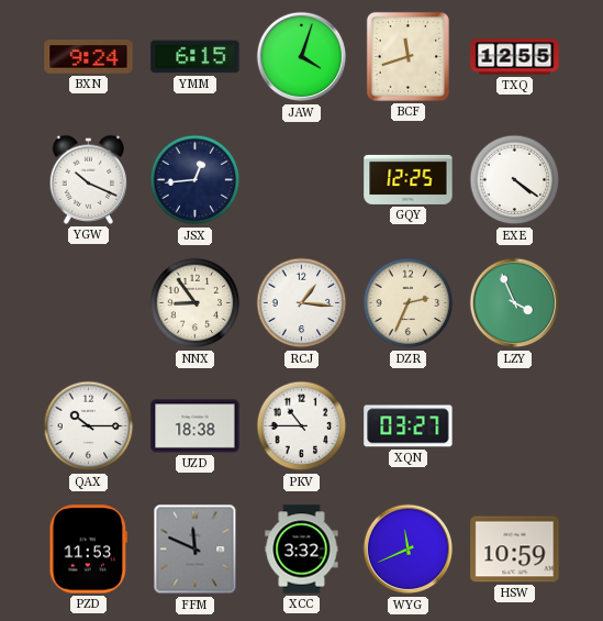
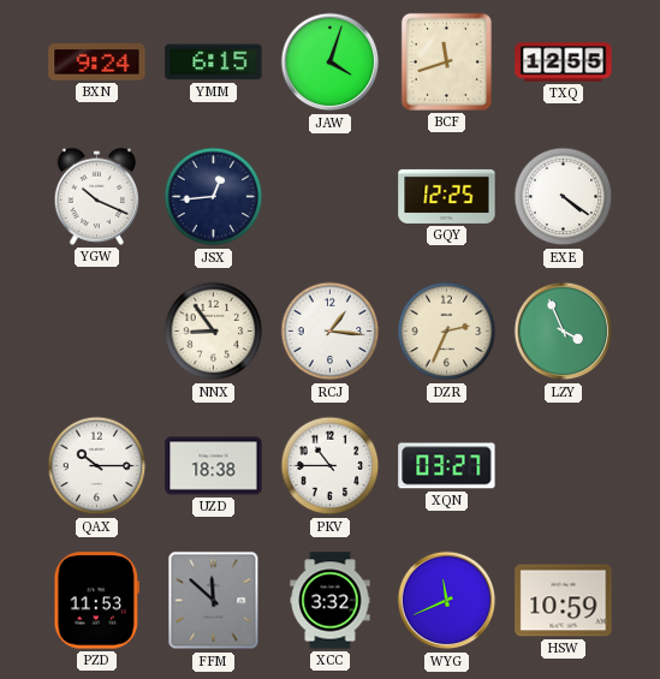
FFM: 11:49 -> 11:52
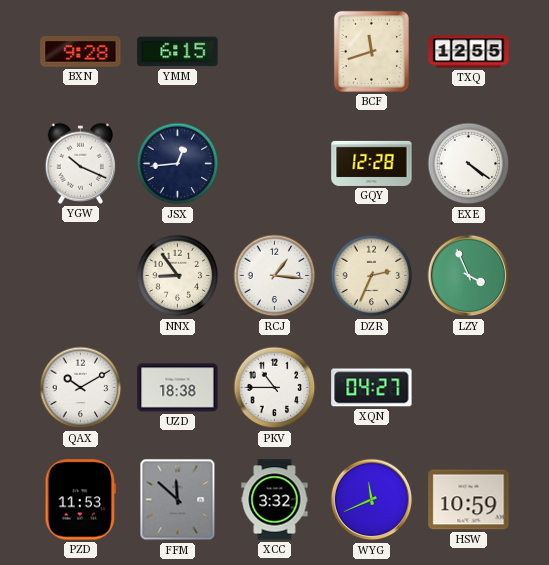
BXN: 9:24 -> 9:28
JAW: 4:03 -> none
GQY: 12:25 -> 12:28
QAX: 10:15 -> 10:10
XQN: 03:27 -> 04:27
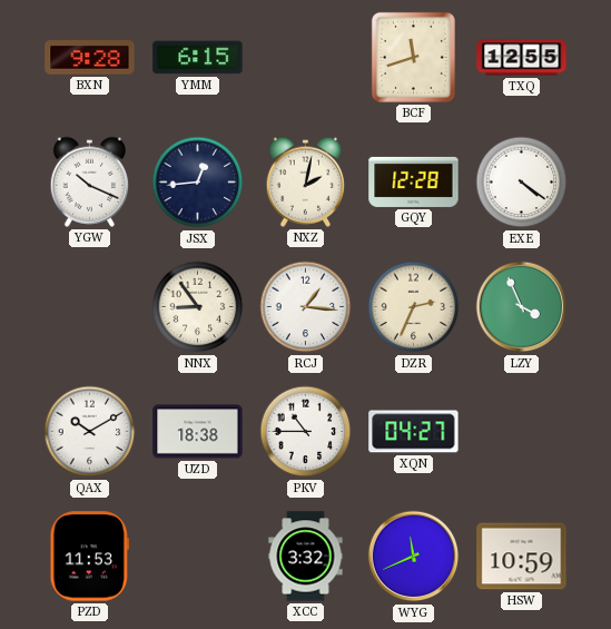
NXZ: none -> 2:02
FFM: 11:52 -> none
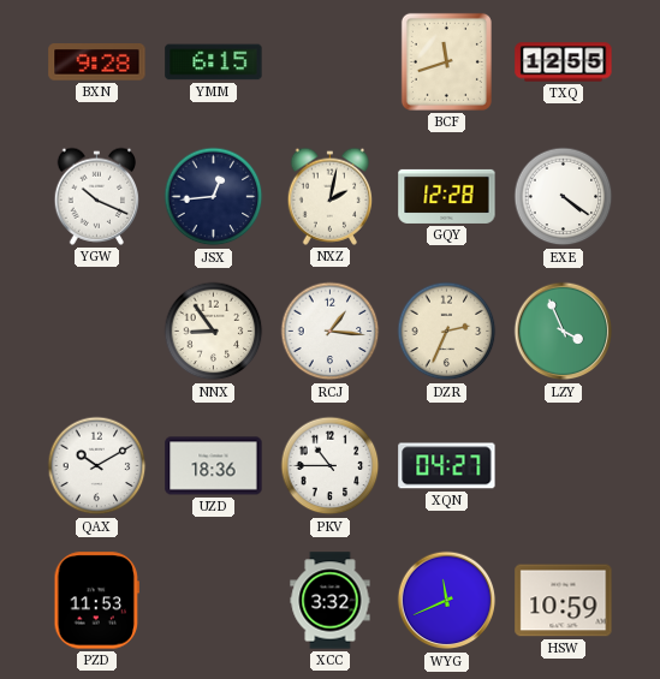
UZD: 18:38 -> 18:36
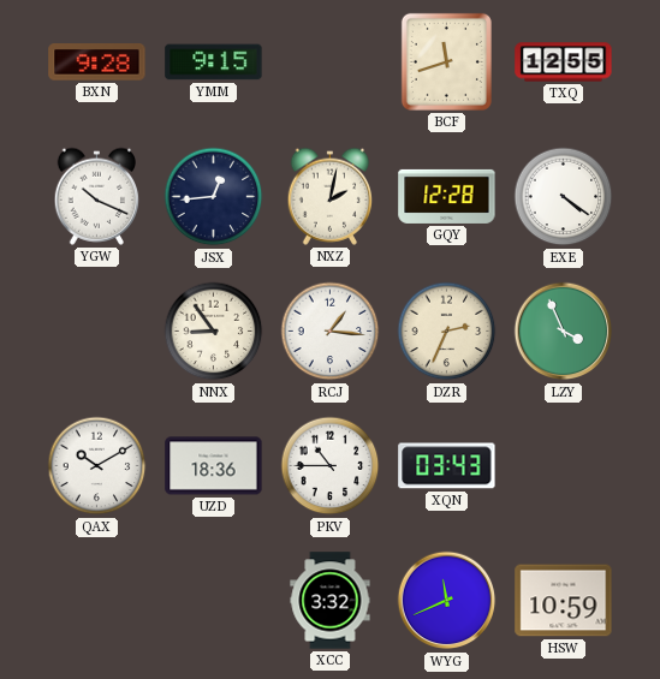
YMM: 6:15 -> 9:15
XQN: 04:27 -> 03:43
PZD: 11:53 -> none
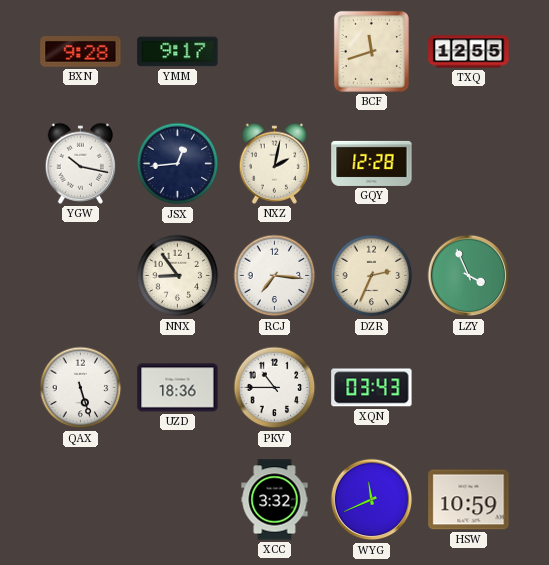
YMM: 9:15 -> 9:17
YGW: 10:19 -> 10:17
EXE: 4:21 -> none
RCJ: 1:16 -> 7:16
QAX: 10:10 -> 5:27
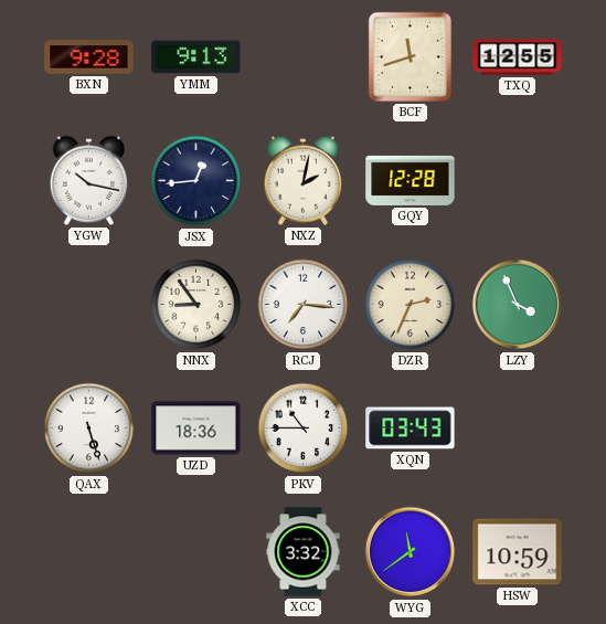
YMM: 9:17 -> 9:13
WYG: 11:41 -> 11:39
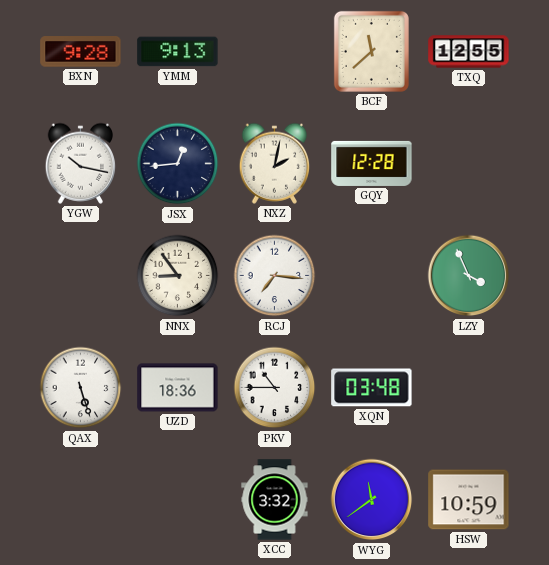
BCF: 11:42 -> 11:38
DZR: 2:34 -> none
XQN: 03:43 -> 03:48
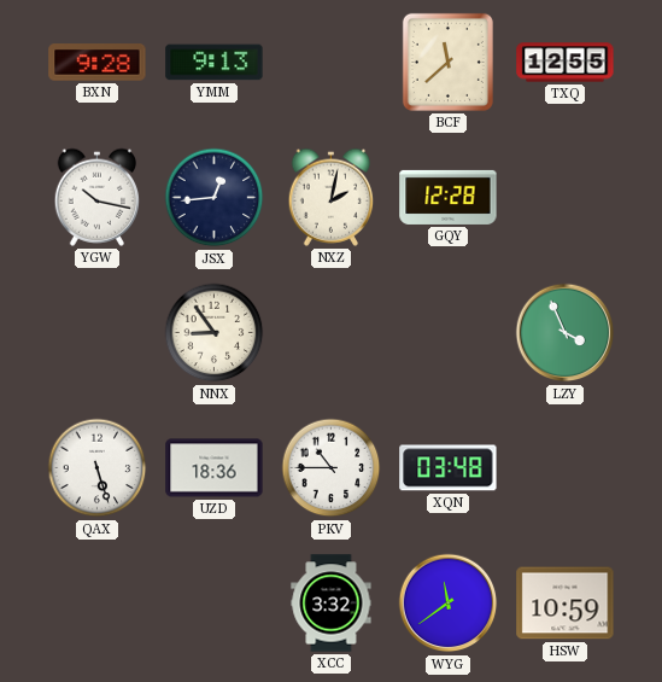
RCJ: 7:16 -> none
